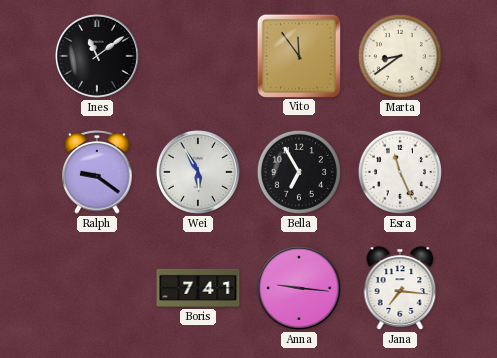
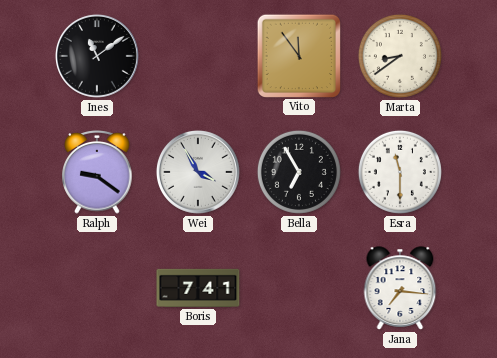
Wei: 5:55 -> 3:55
Esra: 11:26 -> 11:30
Anna: 9:16 -> none
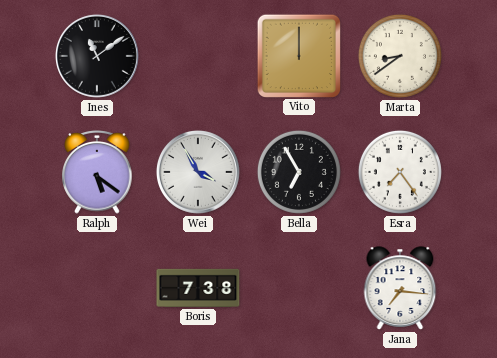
Vito: 11:54 -> 12:00
Ralph: 9:21 -> 5:21
Esra: 11:30 -> 7:24
Boris: 7:41 -> 7:38
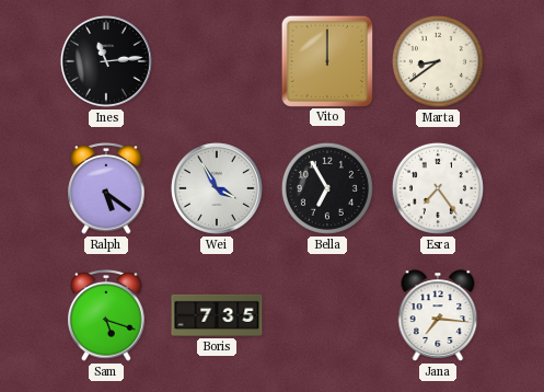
Ines: 11:09 -> 11:14
Sam: none -> 5:18
Boris: 7:38 -> 7:35
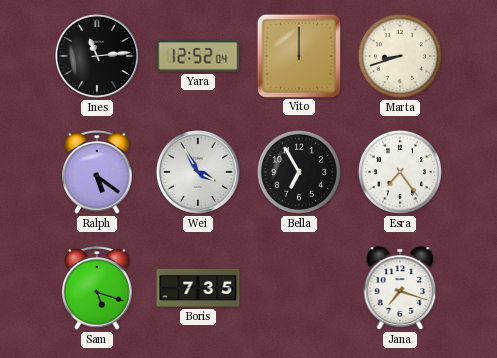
Yara: none -> 12:52
Marta: 8:39 -> 8:42
Jana: 7:16 -> 7:18
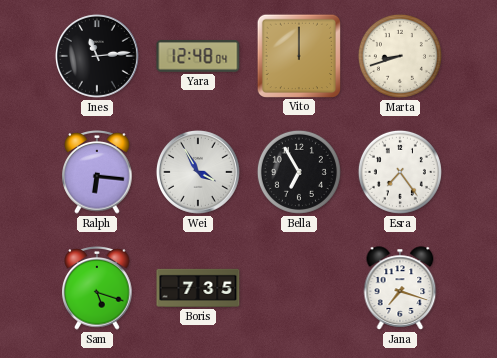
Yara: 12:52 -> 12:48
Ralph: 5:21 -> 6:16
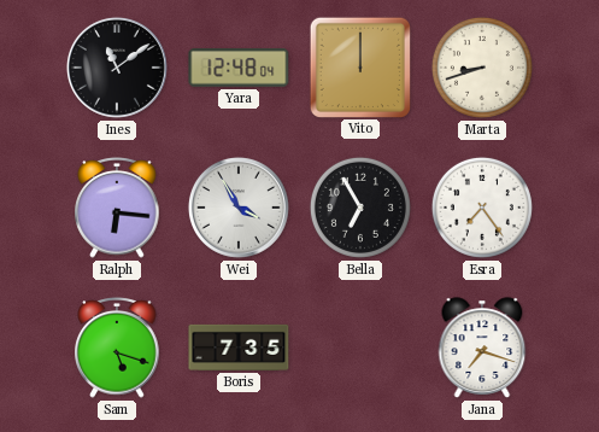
Ines: 11:14 -> 11:09
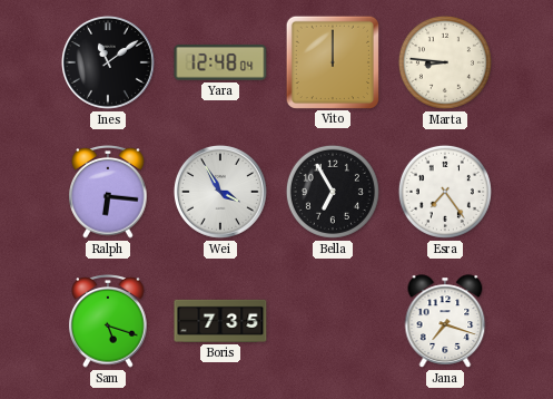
Marta: 8:42 -> 8:46
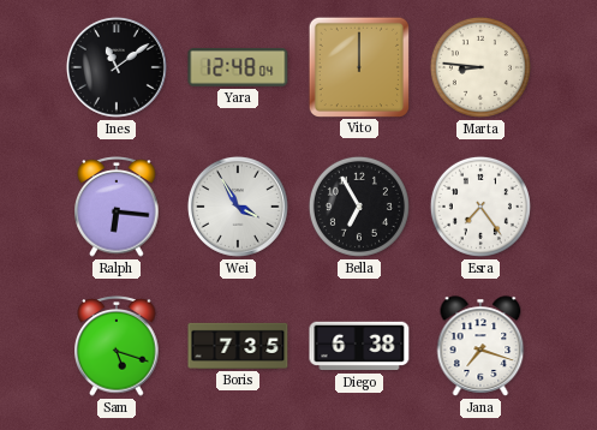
Diego: none -> 6:38
